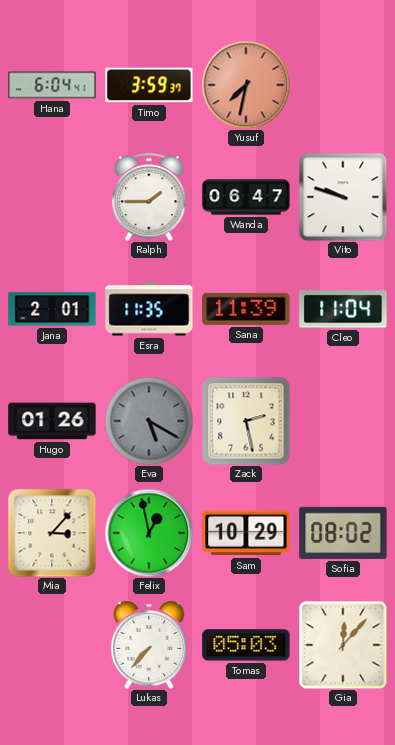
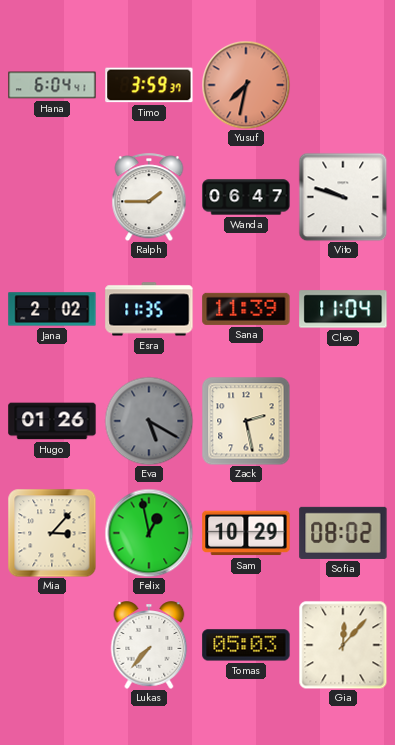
Jana: 2:01 -> 2:02
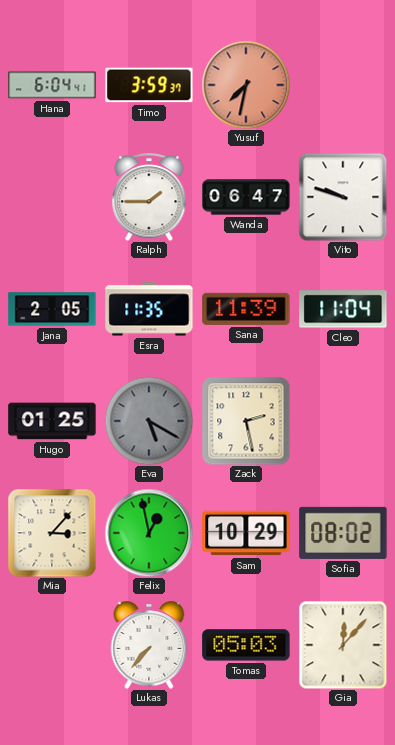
Jana: 2:02 -> 2:05
Hugo: 01:26 -> 01:25
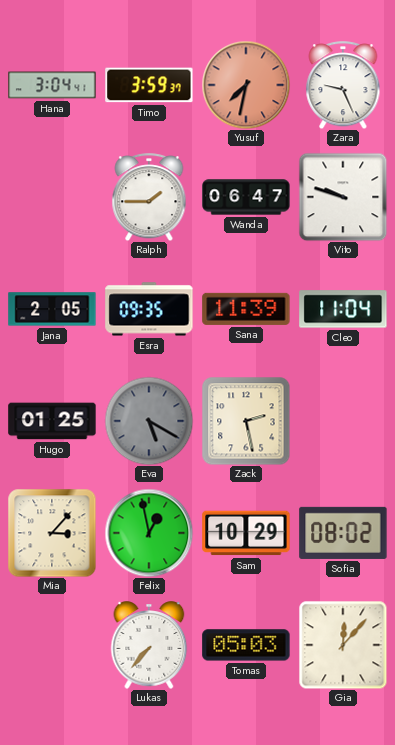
Hana: 6:04 -> 3:04
Zara: none -> 9:26
Esra: 11:35 -> 09:35
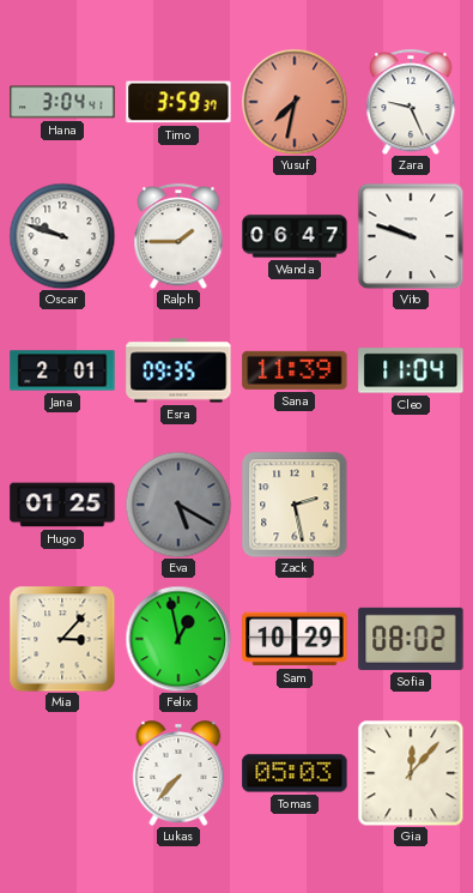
Oscar: none -> 9:48
Jana: 2:05 -> 2:01
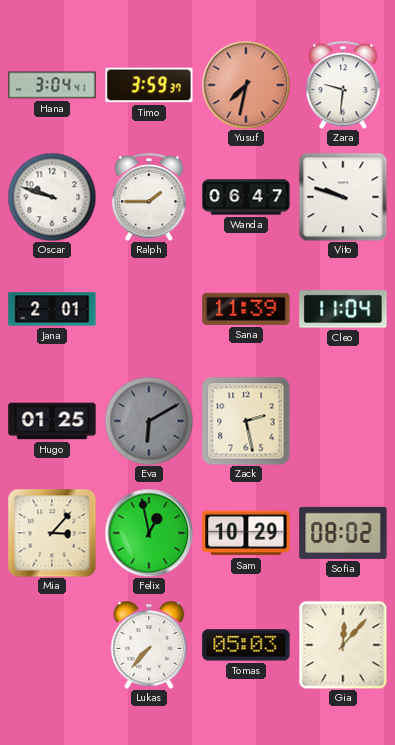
Zara: 9:26 -> 9:31
Esra: 09:35 -> none
Eva: 5:20 -> 6:10
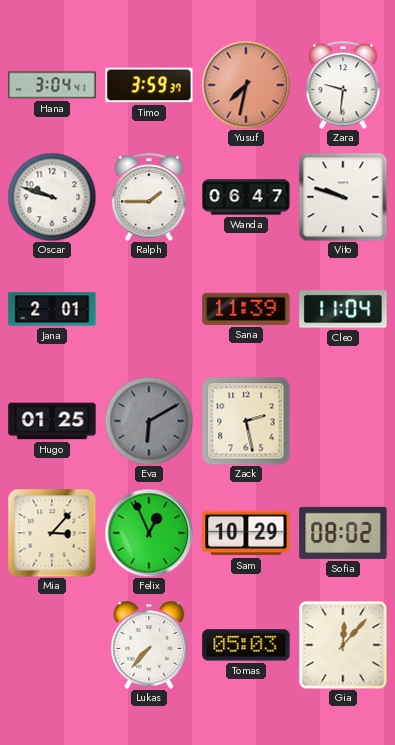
Felix: 12:58 -> 12:56
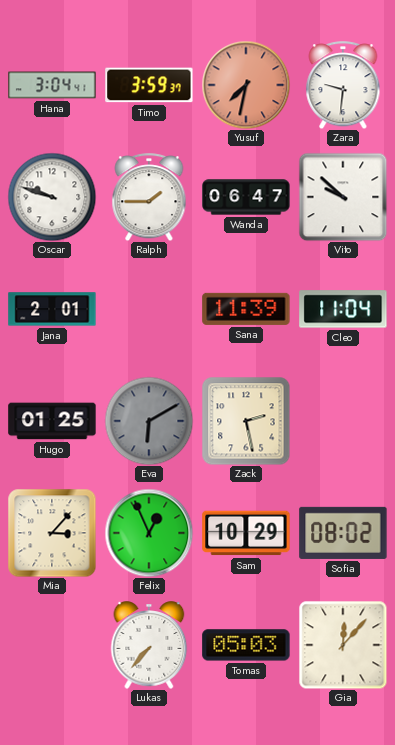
Vito: 9:48 -> 9:52
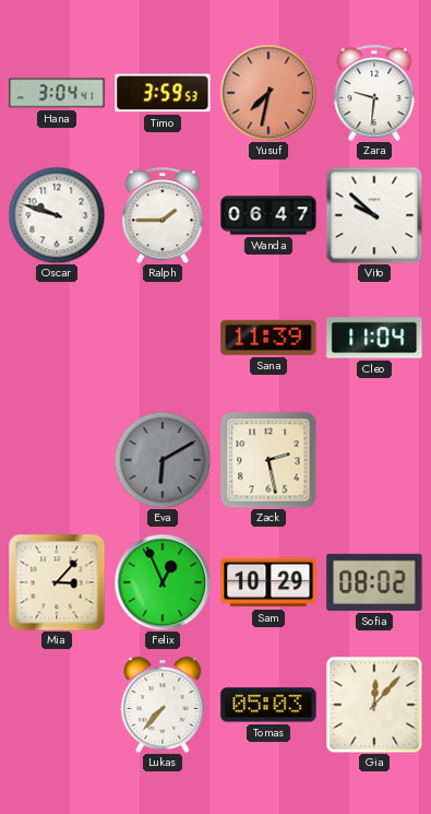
Timo: 3:59:37 -> 3:59:53
Jana: 2:01 -> none
Hugo: 01:25 -> none
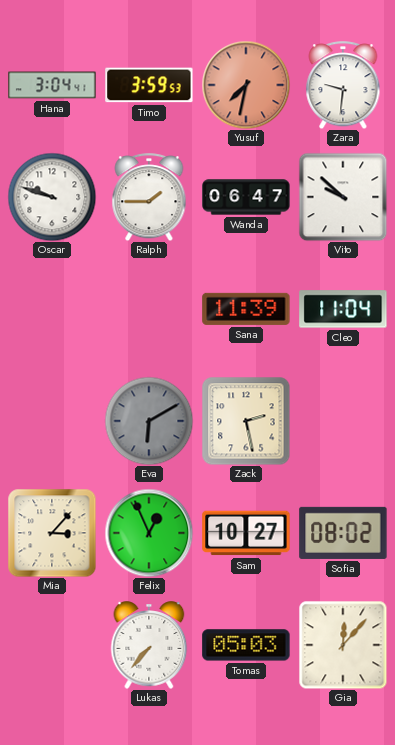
Sam: 10:29 -> 10:27
